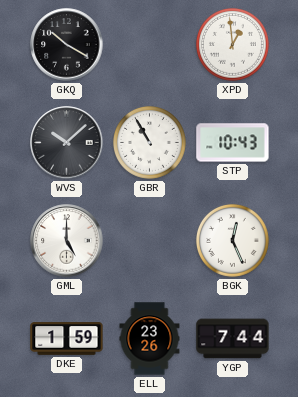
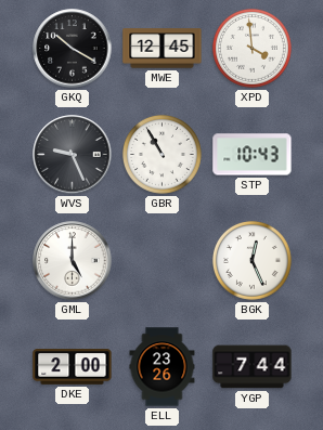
MWE: none -> 12:45
XPD: 12:59 -> 3:59
WVS: 10:08 -> 9:26
DKE: 1:59 -> 2:00
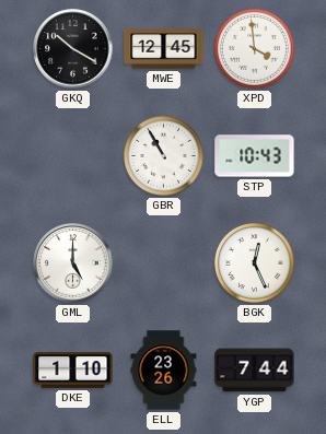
WVS: 9:26 -> none
DKE: 2:00 -> 1:10
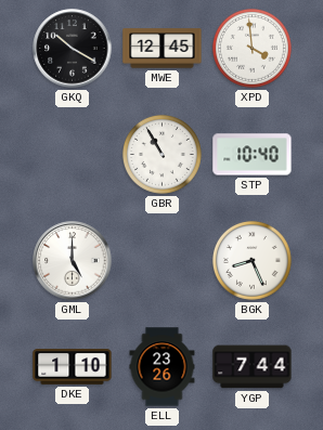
STP: 10:43 -> 10:40
BGK: 12:26 -> 8:26
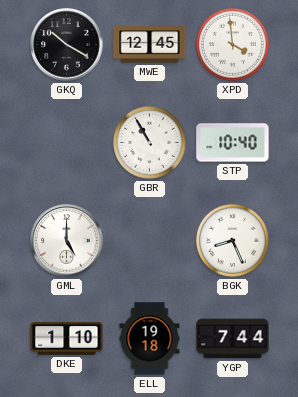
ELL: 23:26 -> 19:18
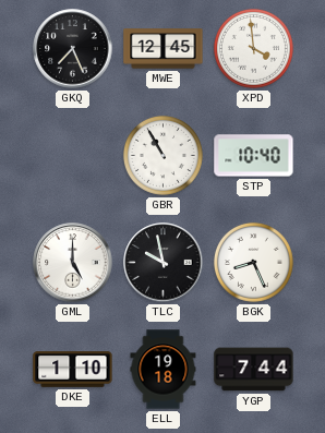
GKQ: 10:20 -> 7:26
TLC: none -> 9:58
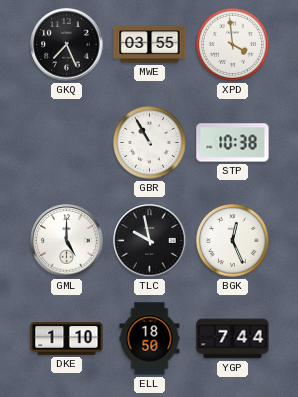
MWE: 12:45 -> 03:55
STP: 10:40 -> 10:38
BGK: 8:26 -> 12:26
ELL: 19:18 -> 18:50
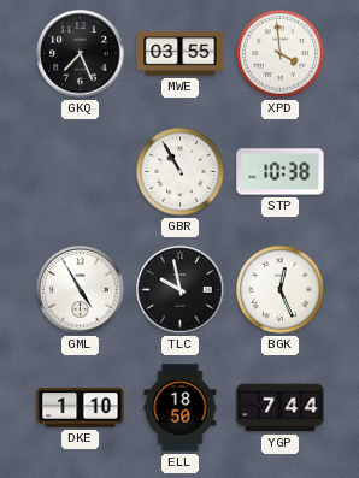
GML: 5:00 -> 4:55
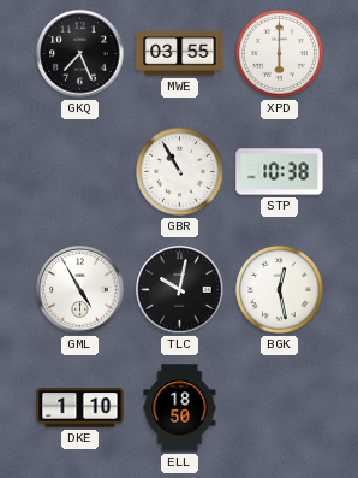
XPD: 3:59 -> 6:00
TLC: 9:58 -> 10:02
BGK: 12:26 -> 12:28
YGP: 7:44 -> none
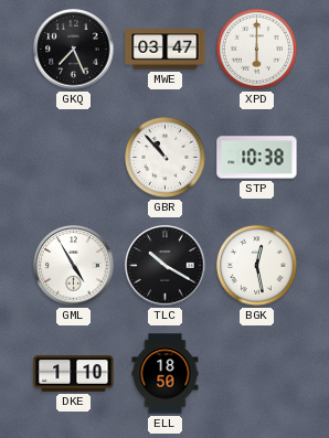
MWE: 03:55 -> 03:47
GBR: 10:55 -> 10:53
TLC: 10:02 -> 10:20
